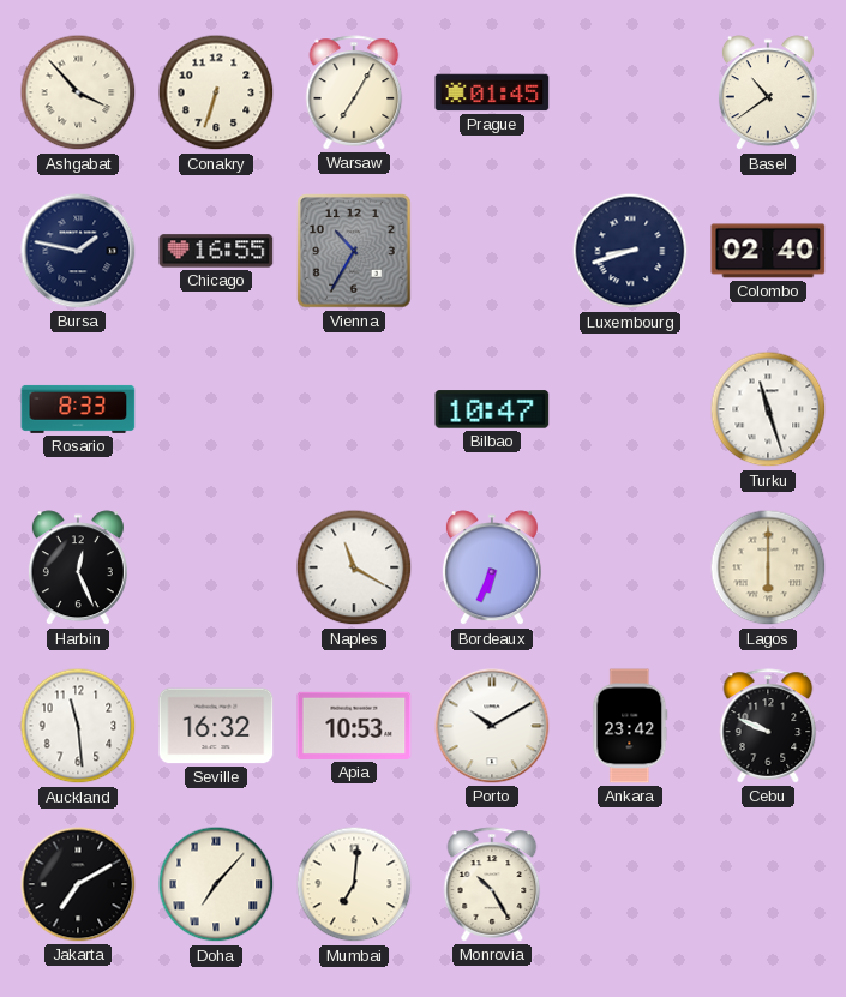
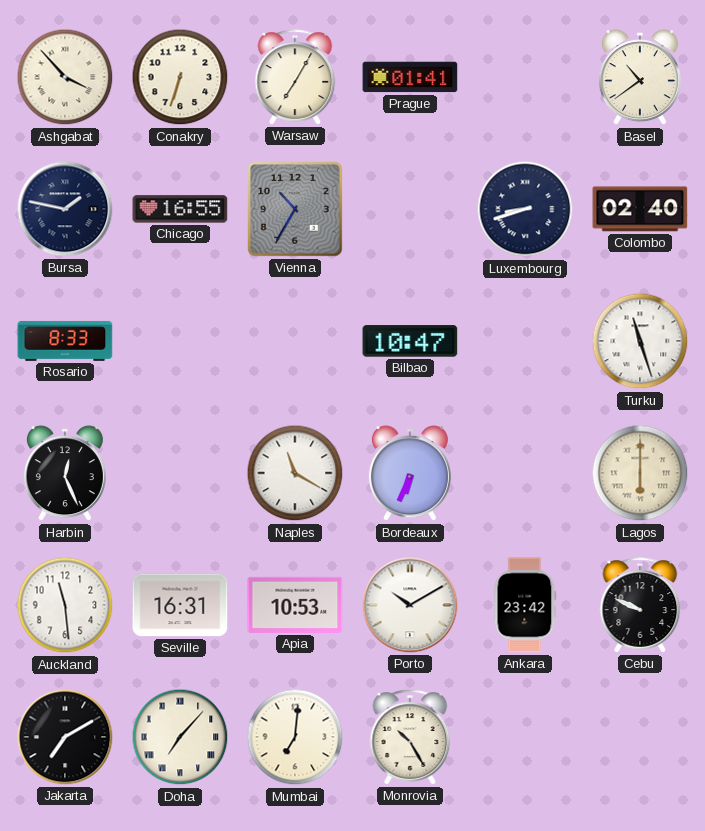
Prague: 01:45 -> 01:41
Seville: 16:32 -> 16:31
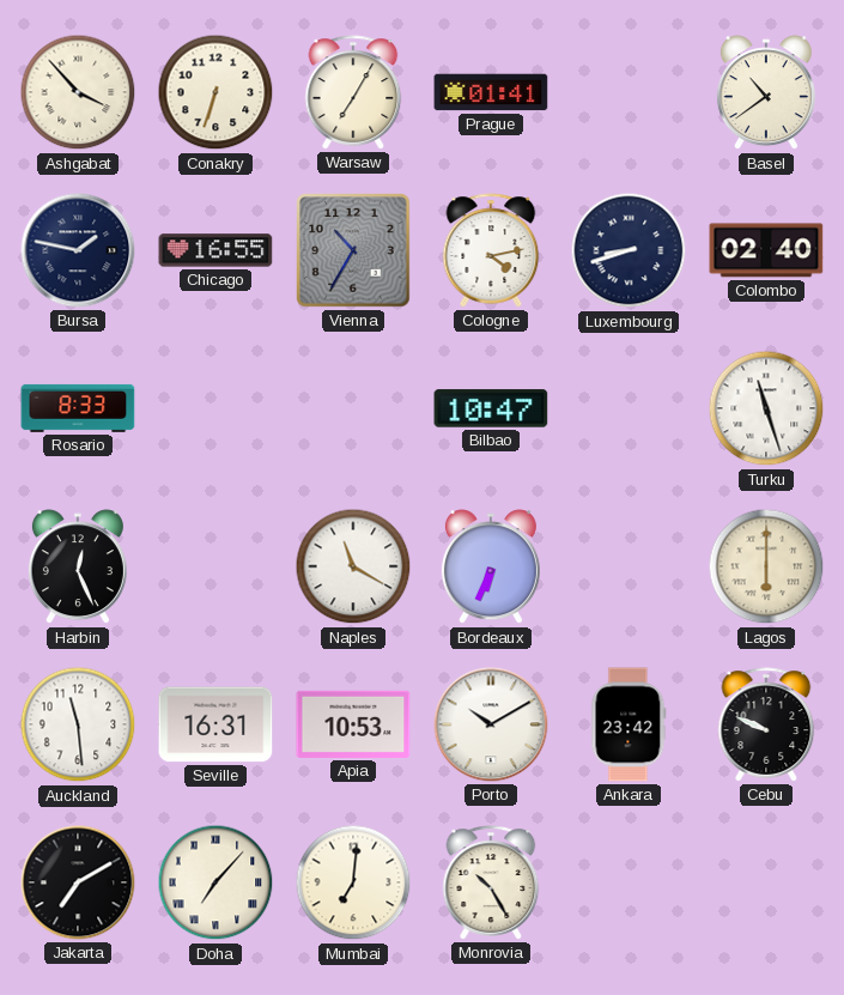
Cologne: none -> 4:13
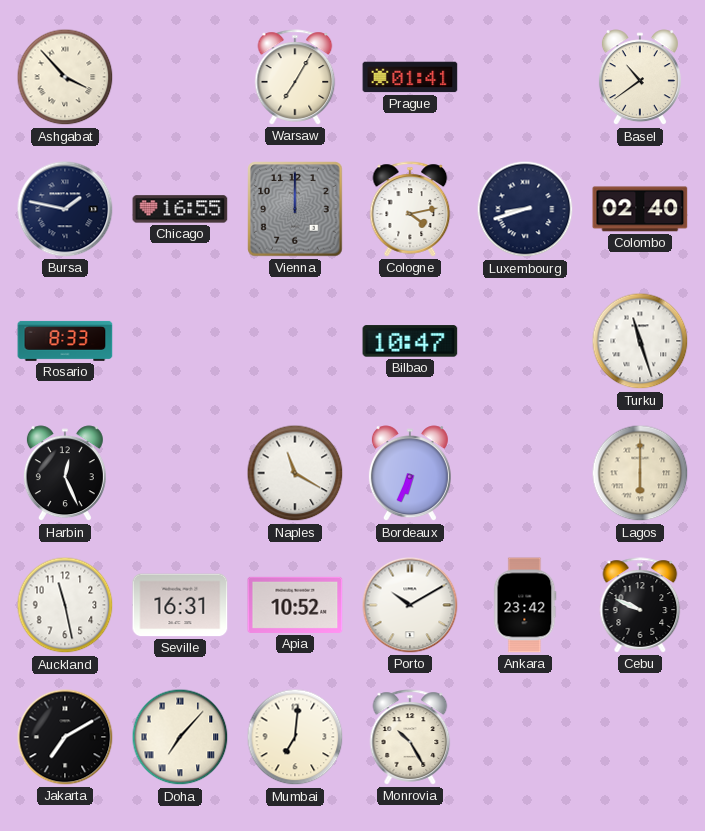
Conakry: 6:33 -> none
Vienna: 10:35 -> 12:00
Auckland: 11:29 -> 11:28
Apia: 10:53 -> 10:52
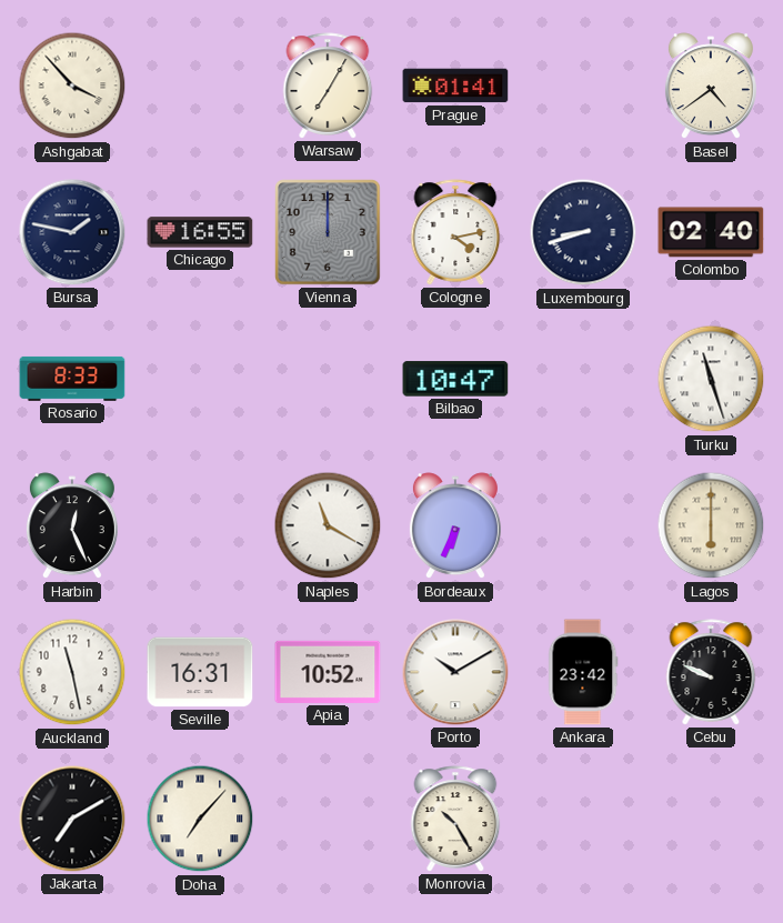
Basel: 10:39 -> 4:39
Mumbai: 7:01 -> none
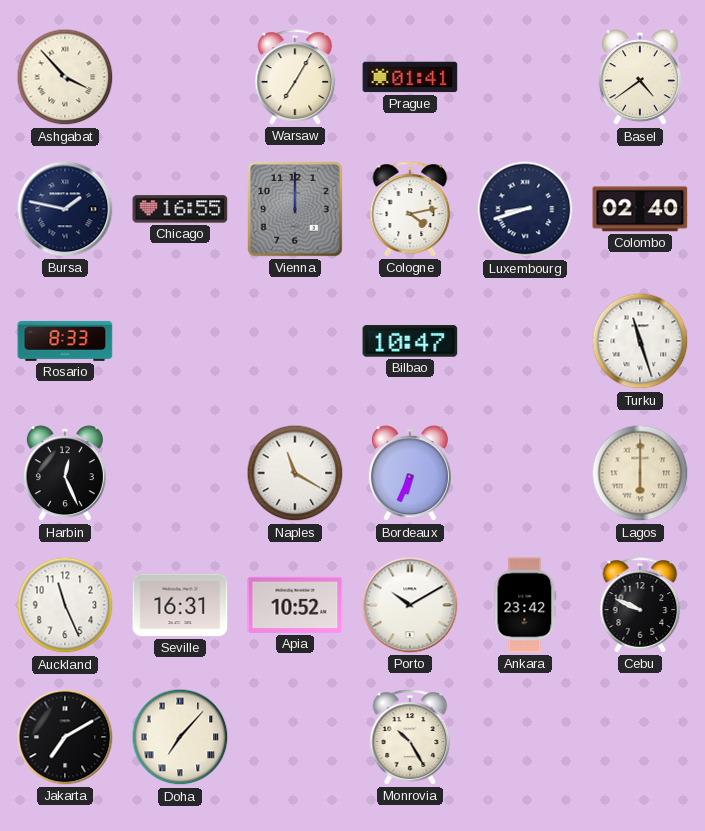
Auckland: 11:28 -> 11:26
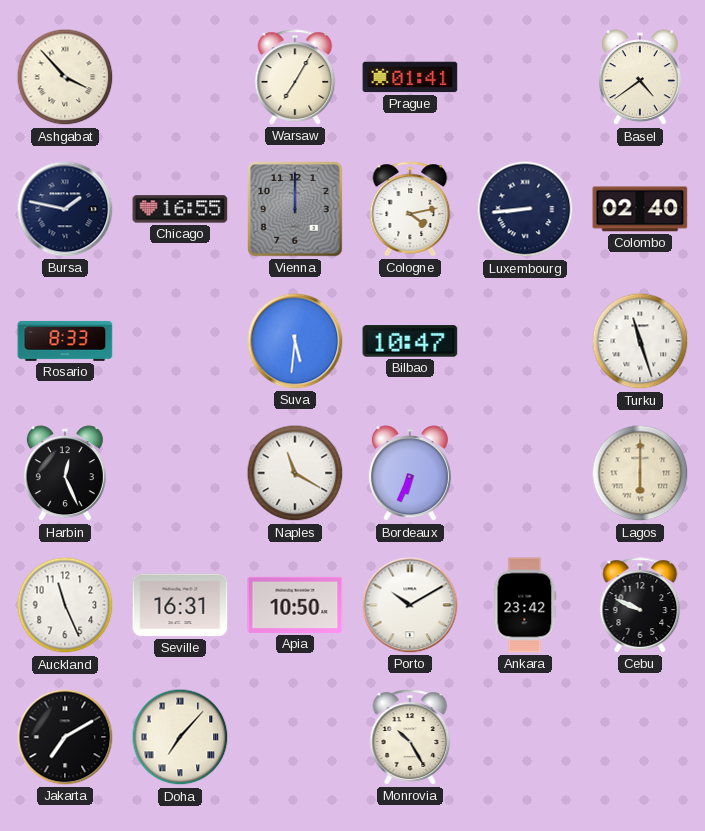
Luxembourg: 8:42 -> 8:44
Suva: none -> 5:31
Apia: 10:52 -> 10:50
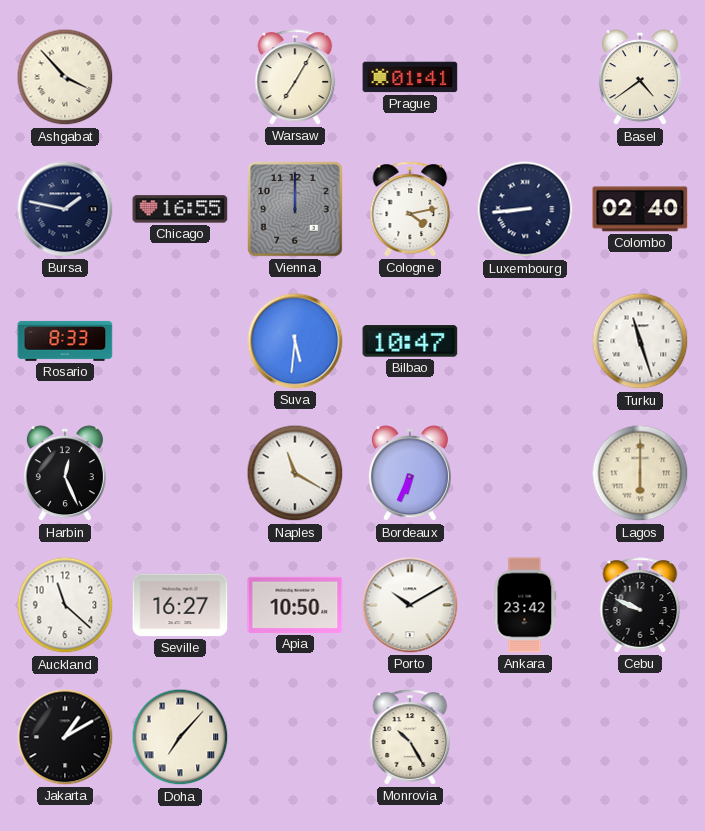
Auckland: 11:26 -> 11:22
Seville: 16:31 -> 16:27
Jakarta: 7:10 -> 1:10
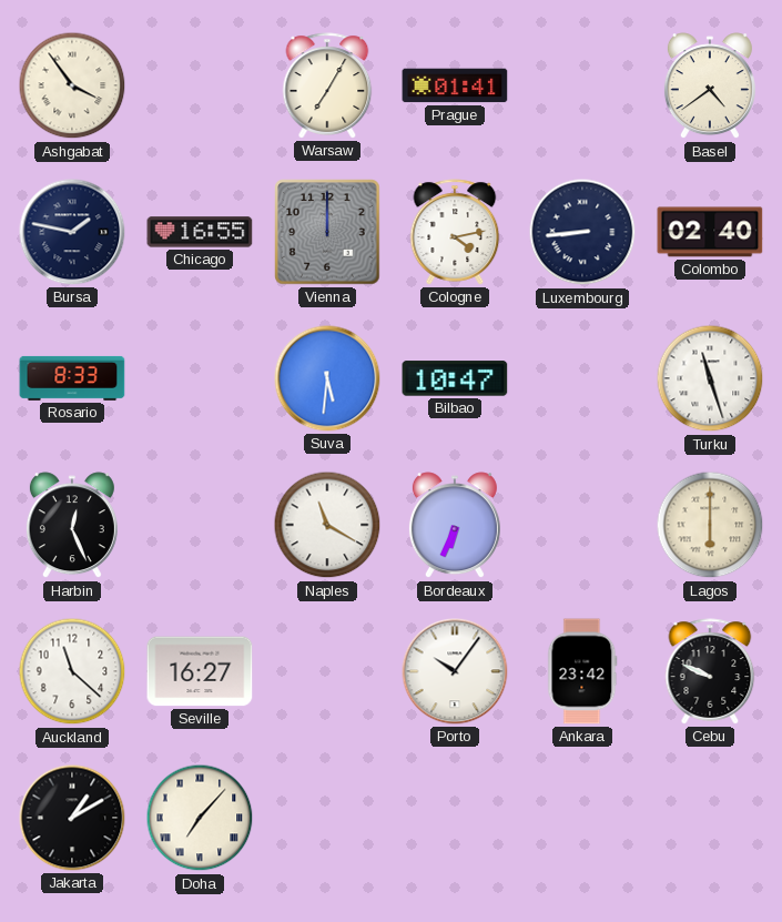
Ashgabat: 3:53 -> 3:54
Apia: 10:50 -> none
Porto: 10:10 -> 10:06
Monrovia: 10:25 -> none
